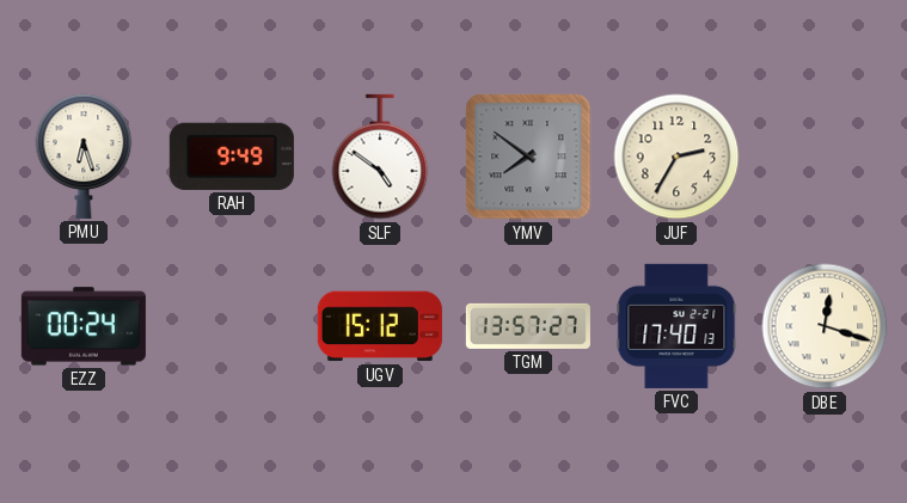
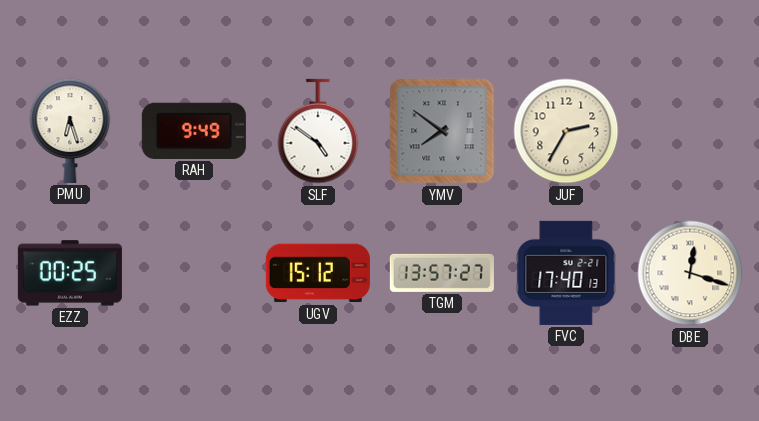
EZZ: 00:24 -> 00:25
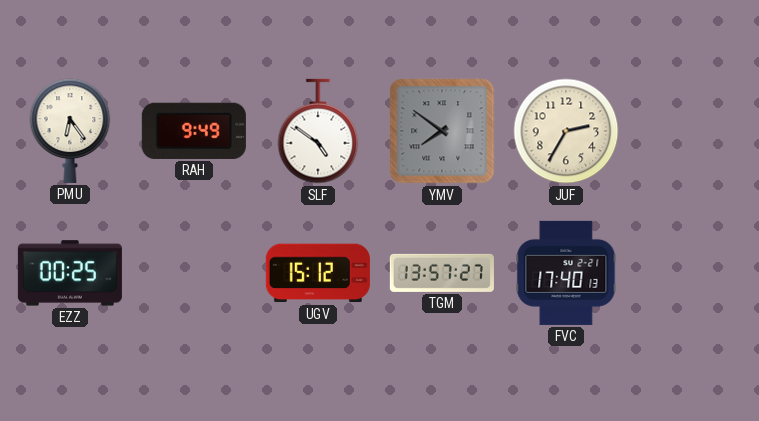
PMU: 6:27 -> 6:24
DBE: 12:18 -> none
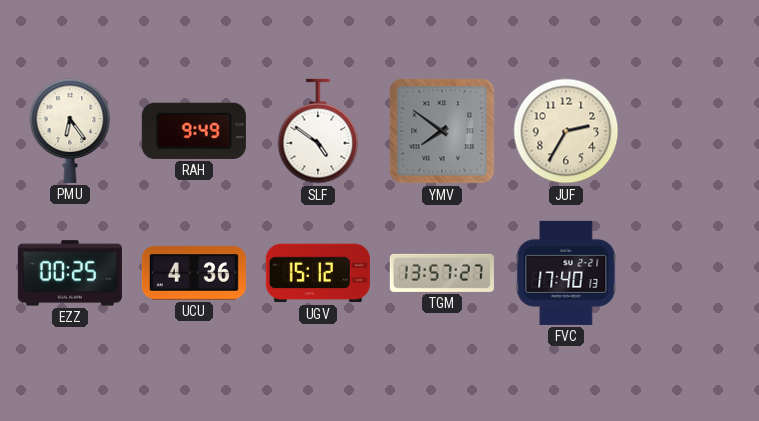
UCU: none -> 4:36
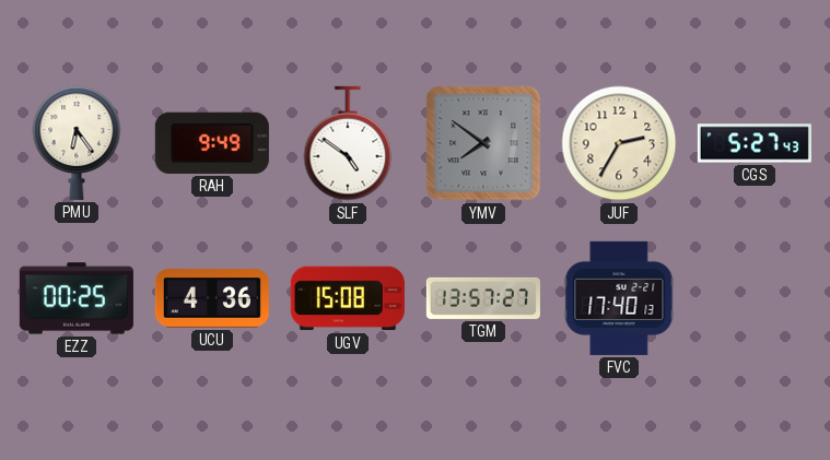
CGS: none -> 5:27
UGV: 15:12 -> 15:08
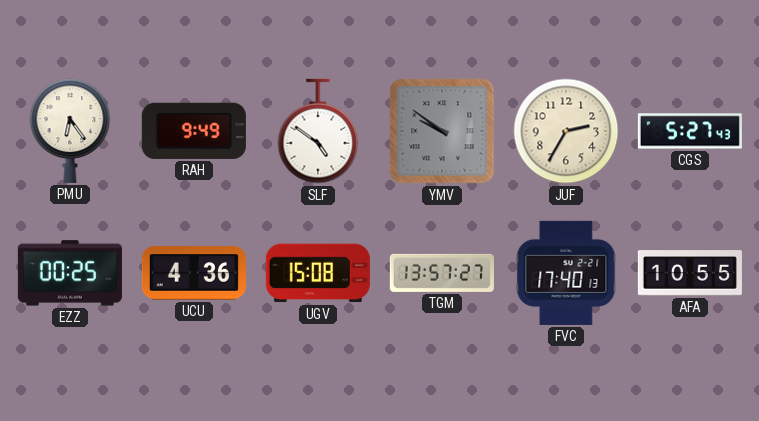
YMV: 7:51 -> 9:51
AFA: none -> 10:55
